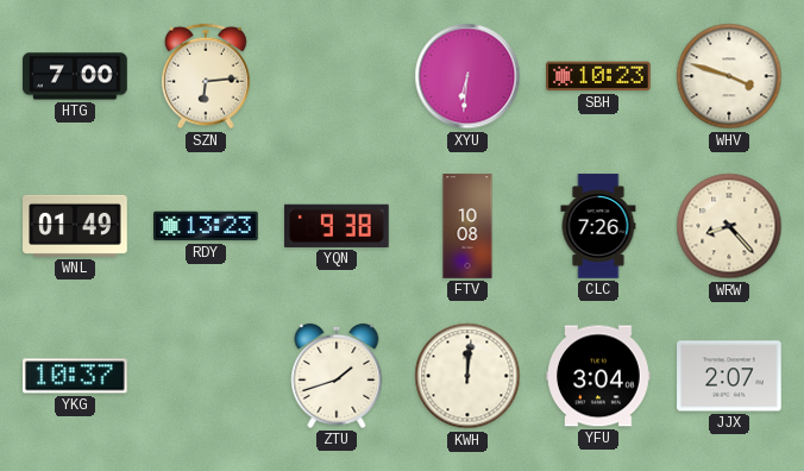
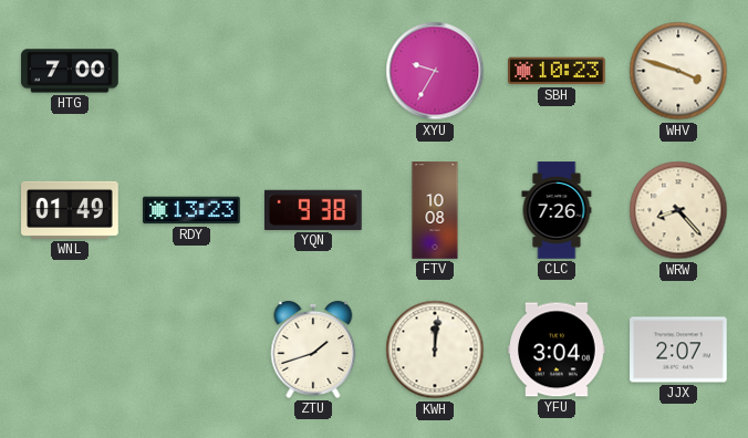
SZN: 6:14 -> none
XYU: 6:31 -> 9:35
YKG: 10:37 -> none
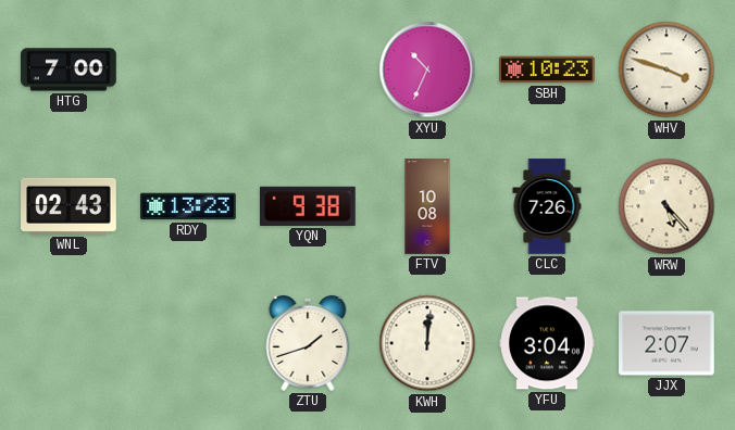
XYU: 9:35 -> 10:34
WNL: 01:49 -> 02:43
WRW: 8:23 -> 5:23
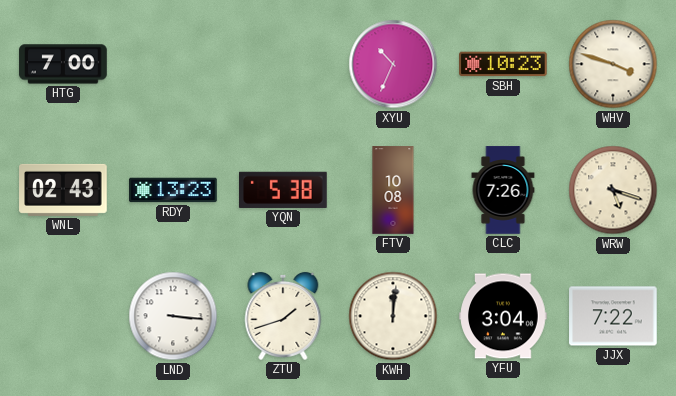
YQN: 9:38 -> 5:38
WRW: 5:23 -> 5:18
LND: none -> 3:16
JJX: 2:07 -> 7:22
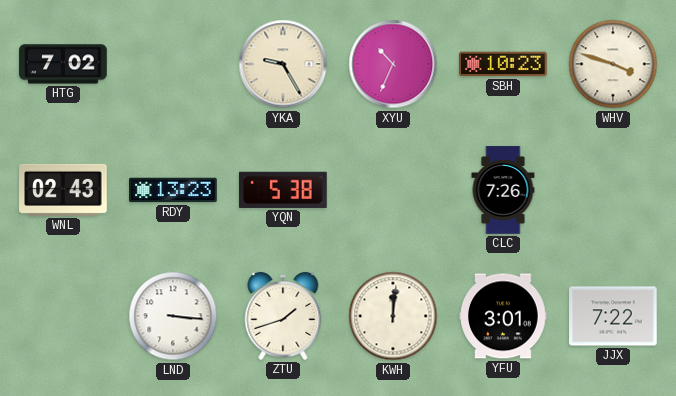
HTG: 7:00 -> 7:02
YKA: none -> 9:25
FTV: 10:08 -> none
WRW: 5:18 -> none
YFU: 3:04 -> 3:01
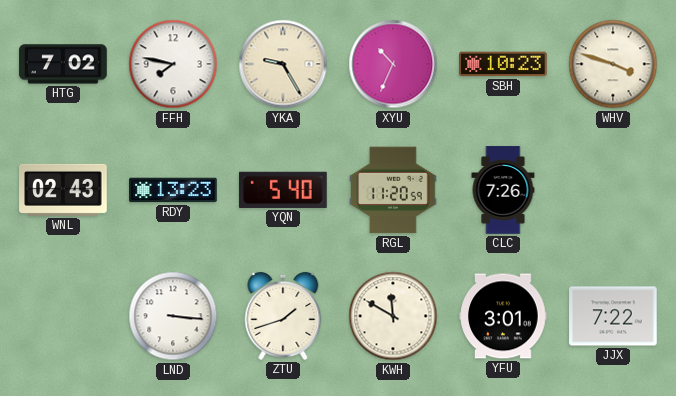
FFH: none -> 7:47
YQN: 5:38 -> 5:40
RGL: none -> 11:20
KWH: 12:01 -> 11:50
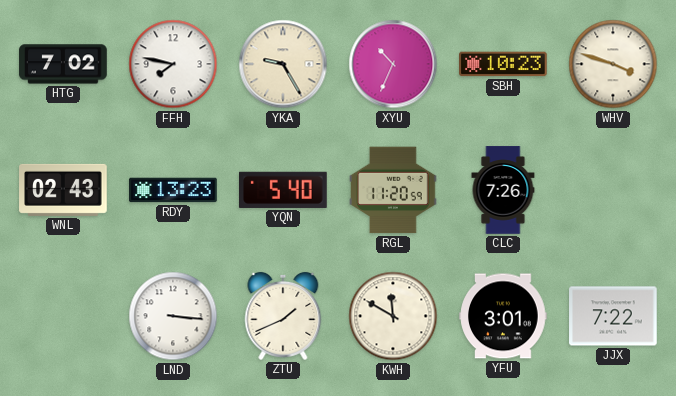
ZTU: 1:42 -> 1:41
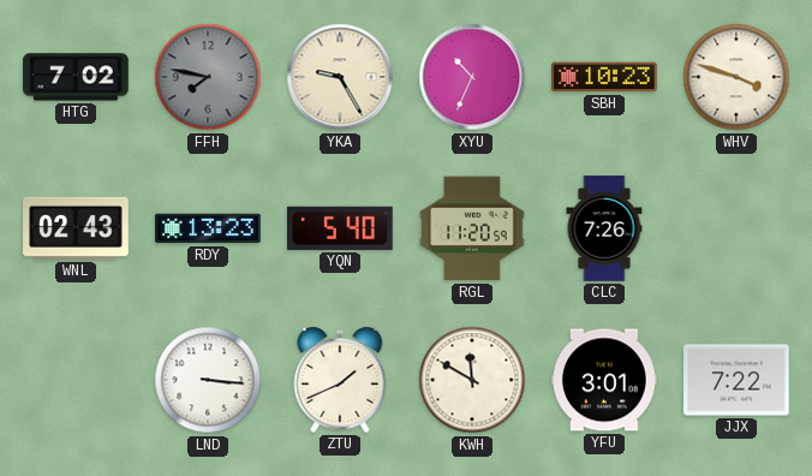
FFH dial: white -> grey
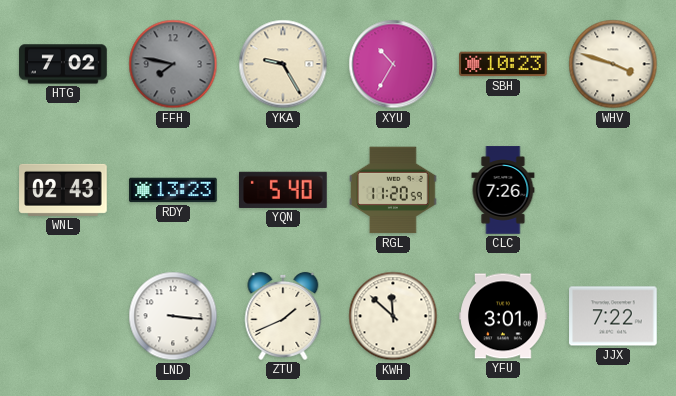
XYU: 10:34 -> 10:35
KWH: 11:50 -> 11:52
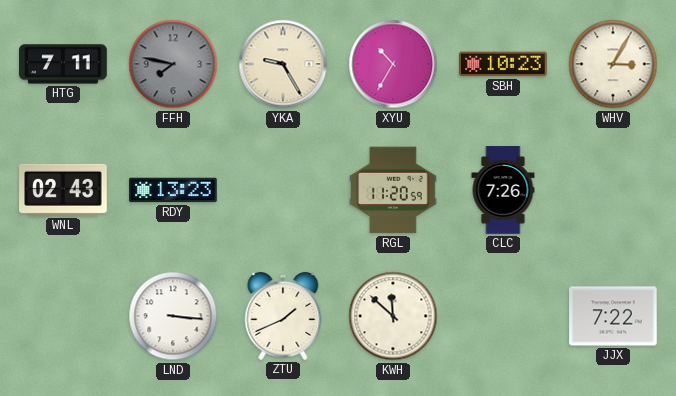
HTG: 7:02 -> 7:11
WHV: 3:48 -> 3:05
YQN: 5:40 -> none
YFU: 3:01 -> none
